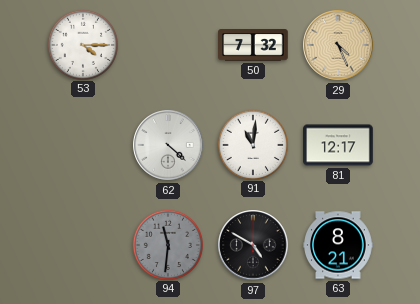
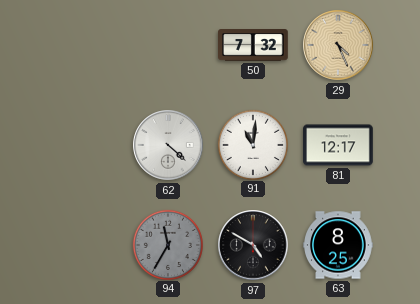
53: 4:15 -> none
94: 11:31 -> 11:35
63: 8:21 -> 8:25
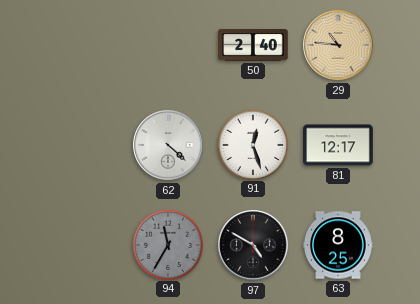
50: 7:32 -> 2:40
29: 4:26 -> 10:46
91: 11:01 -> 12:27
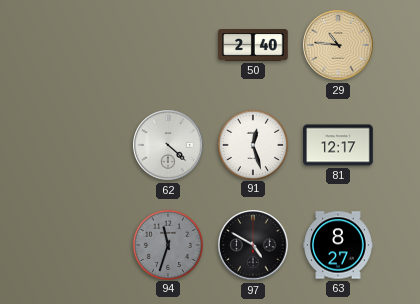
94: 11:35 -> 11:33
63: 8:25 -> 8:27
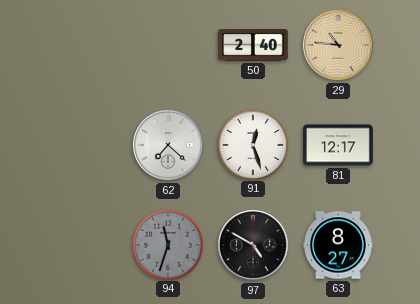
62: 4:22 -> 7:22
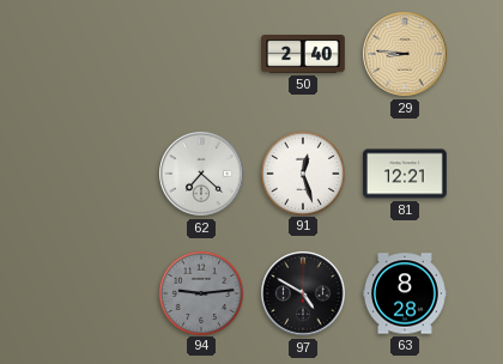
29: 10:46 -> 8:46
81: 12:17 -> 12:21
94: 11:33 -> 9:14
63: 8:27 -> 8:28
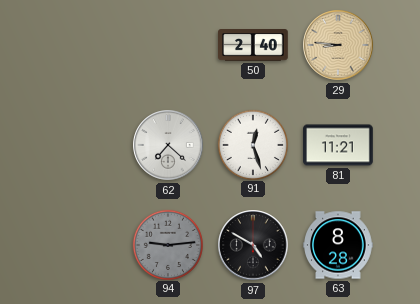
81: 12:21 -> 11:21
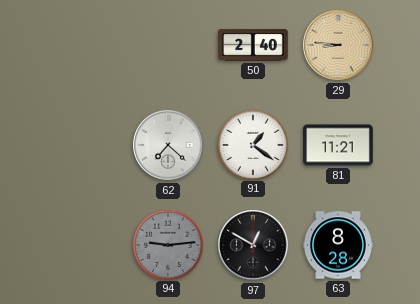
91: 12:27 -> 1:21
97: 4:50 -> 12:50
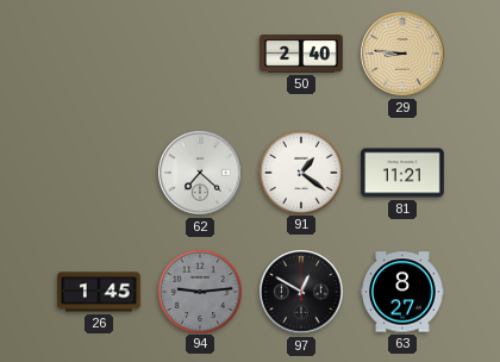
26: none -> 1:45
63: 8:28 -> 8:27
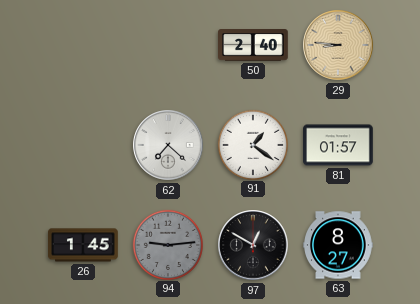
81: 11:21 -> 01:57
